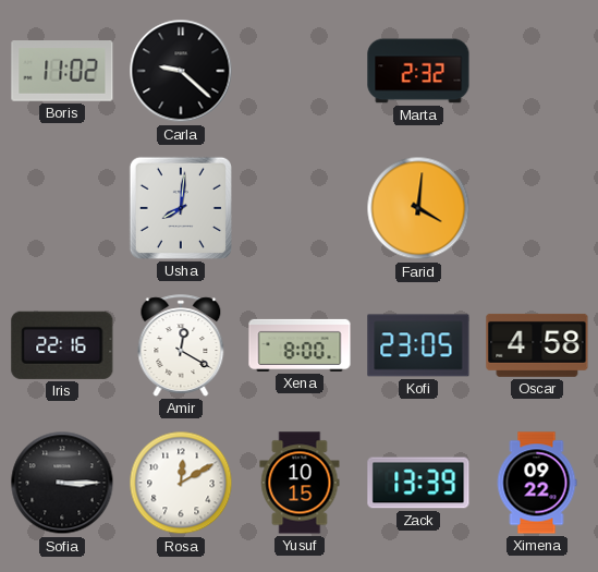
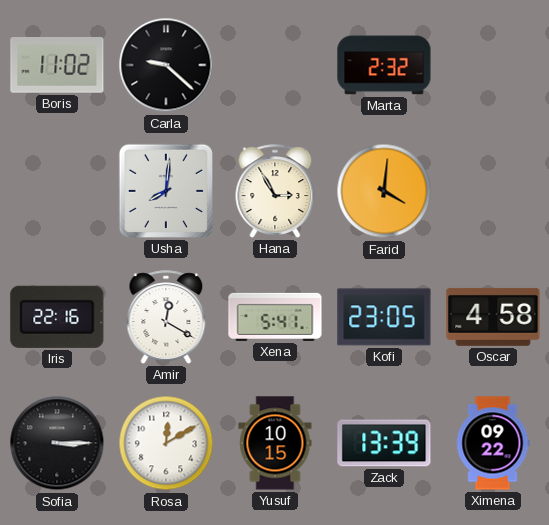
Hana: none -> 2:55
Xena: 8:00 -> 5:41
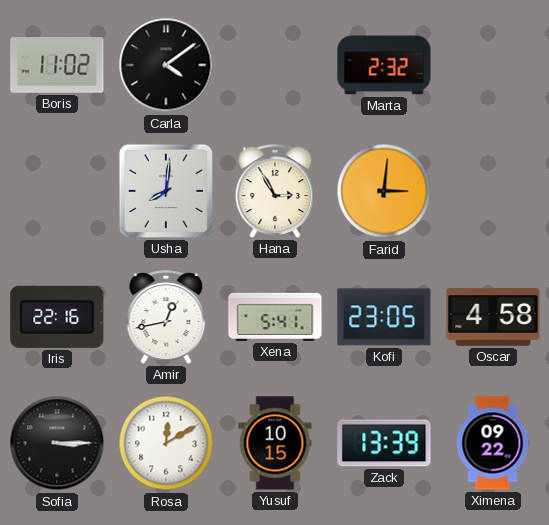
Carla: 9:22 -> 4:09
Farid: 4:01 -> 3:01
Amir: 12:20 -> 12:43
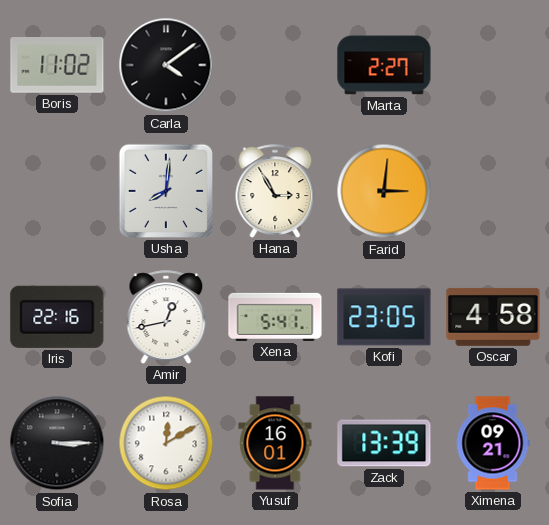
Marta: 2:32 -> 2:27
Yusuf: 10:15 -> 16:01
Ximena: 09:22 -> 09:21
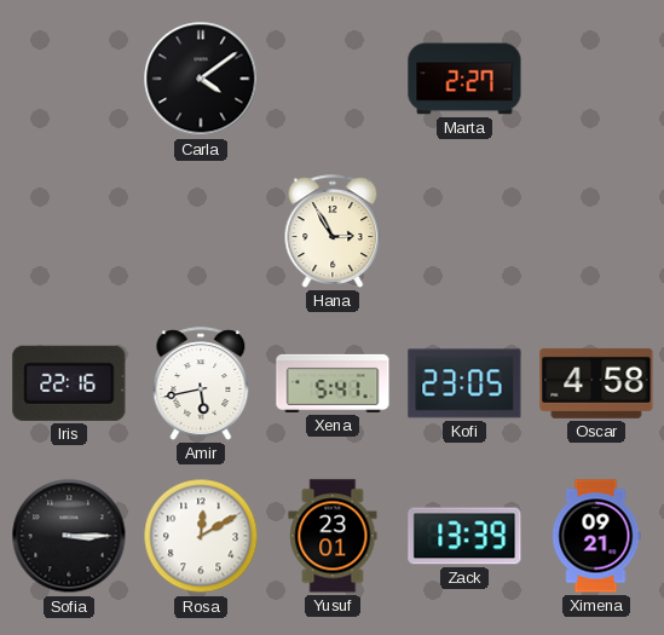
Boris: 11:02 -> none
Usha: 8:01 -> none
Farid: 3:01 -> none
Amir: 12:43 -> 5:43
Yusuf: 16:01 -> 23:01
